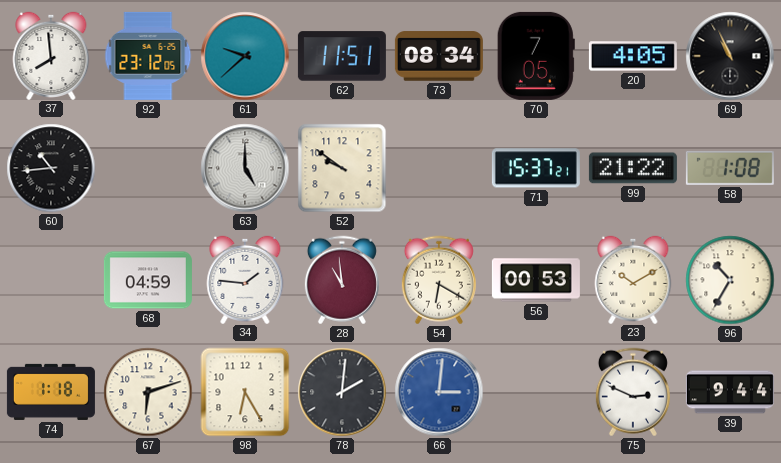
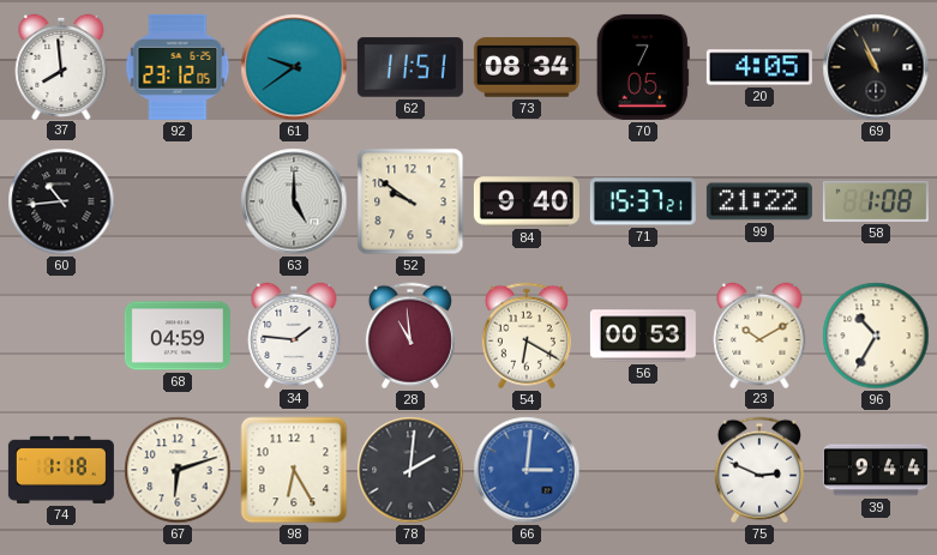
61: 9:38 -> 9:39
84: none -> 9:40
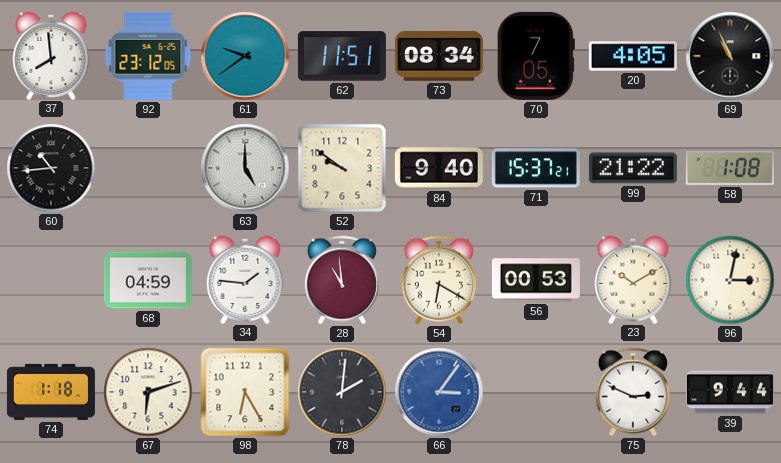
96: 10:35 -> 3:02
66: 3:01 -> 3:06
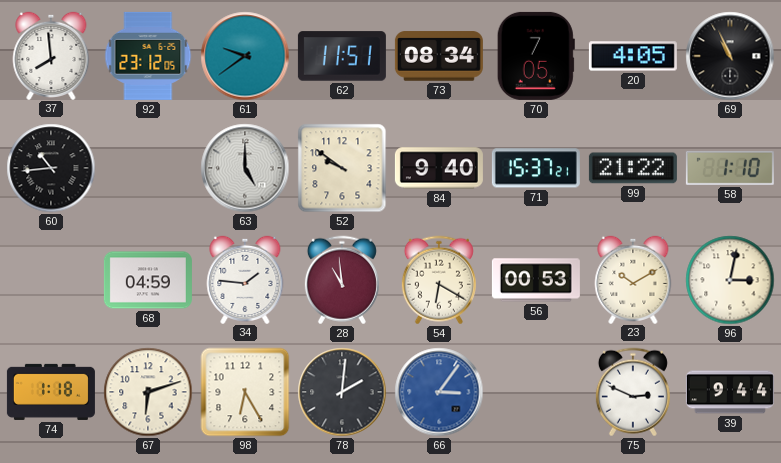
58: 1:08 -> 1:10
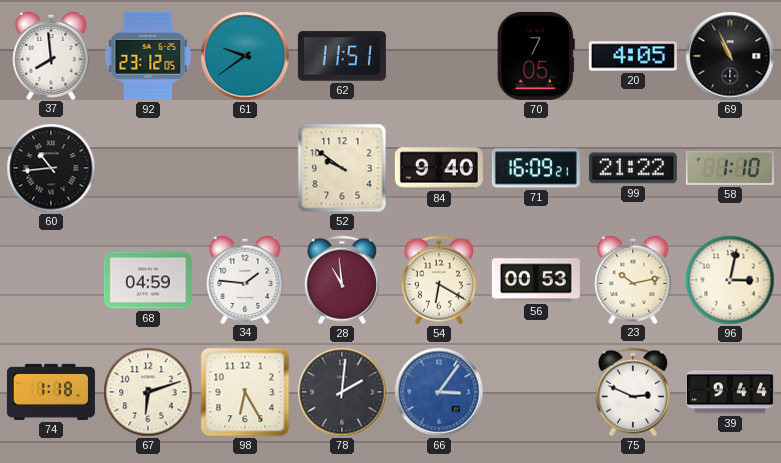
73: 08:34 -> none
63: 5:00 -> none
71: 15:37 -> 16:09
23: 10:10 -> 10:13
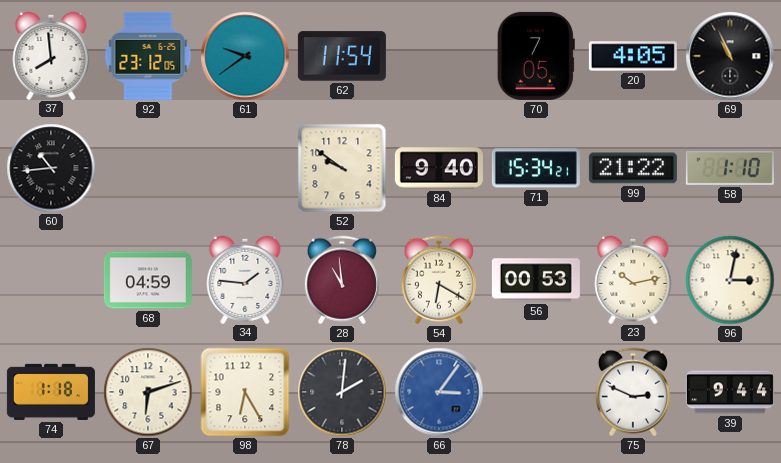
62: 11:51 -> 11:54
71: 16:09 -> 15:34
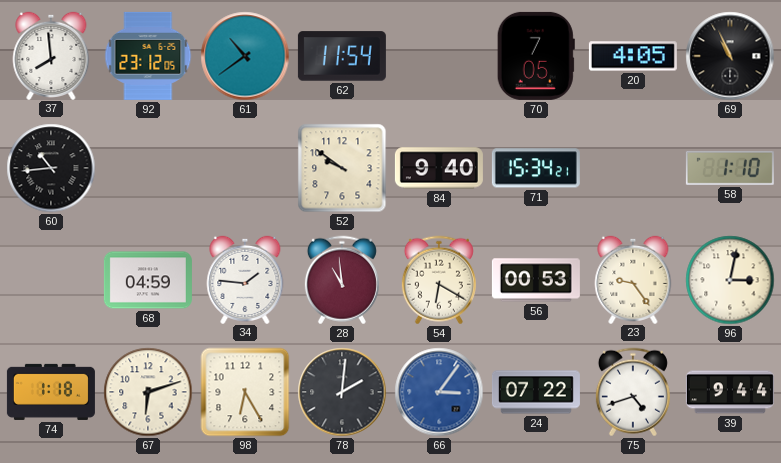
61: 9:39 -> 10:39
99: 21:22 -> none
23: 10:13 -> 9:24
24: none -> 07:22
75: 2:49 -> 4:42
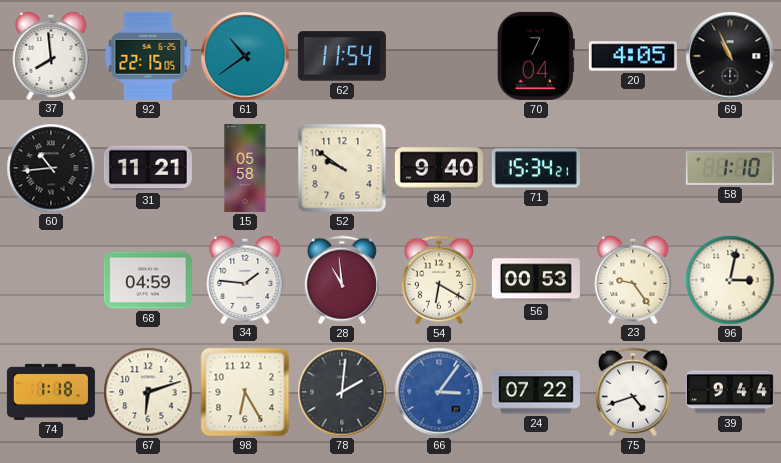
92: 23:12 -> 22:15
70: 7:05 -> 7:04
31: none -> 11:21
15: none -> 05:58
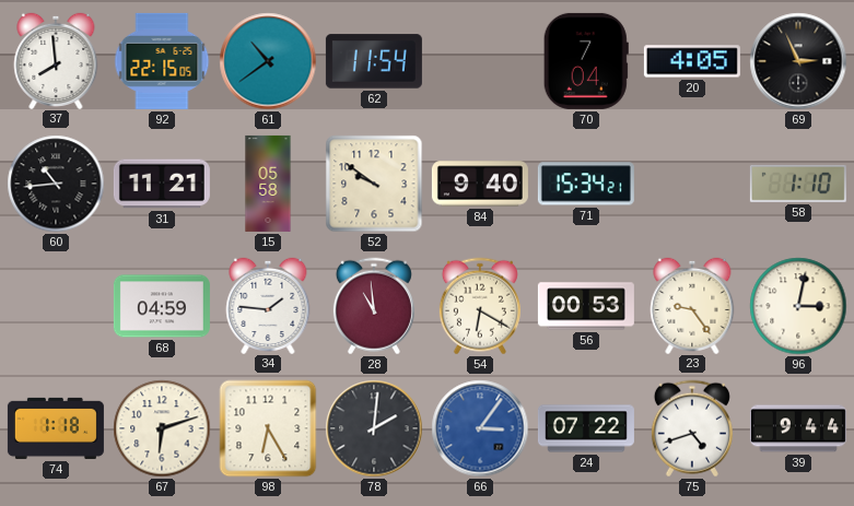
69: 10:56 -> 2:56
